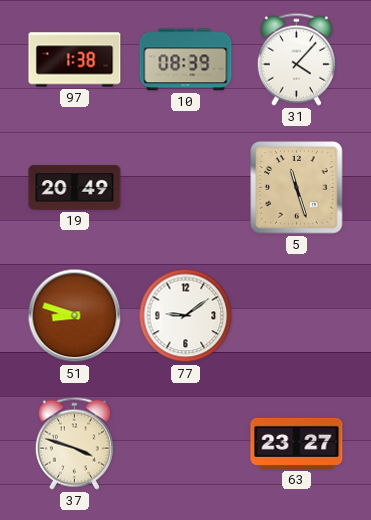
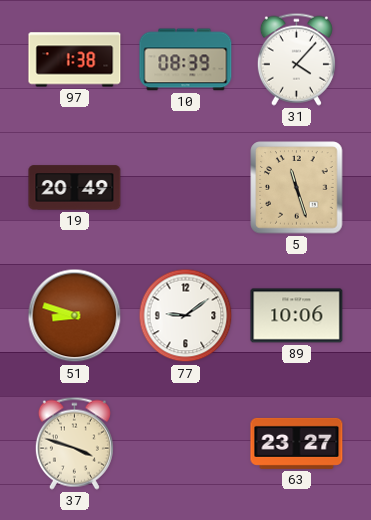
89: none -> 10:06
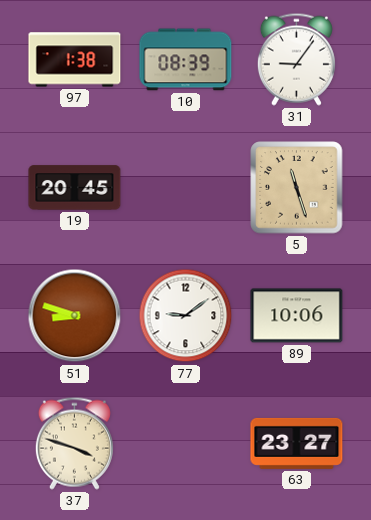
31: 4:07 -> 9:06
19: 20:49 -> 20:45
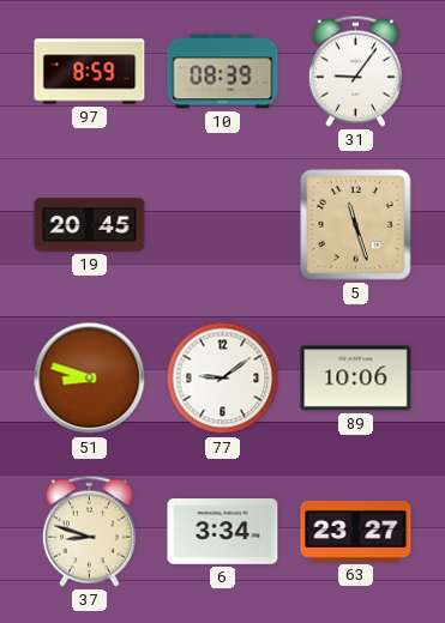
97: 1:38 -> 8:59
37: 3:48 -> 8:48
6: none -> 3:34
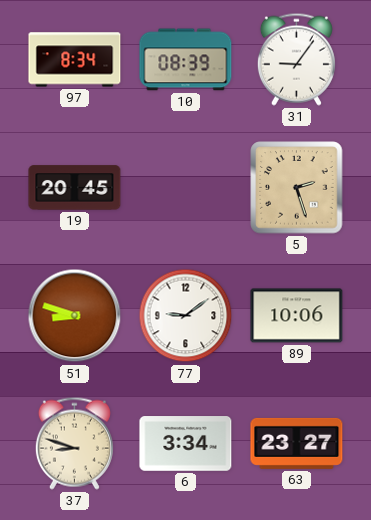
97: 8:59 -> 8:34
5: 11:27 -> 2:27
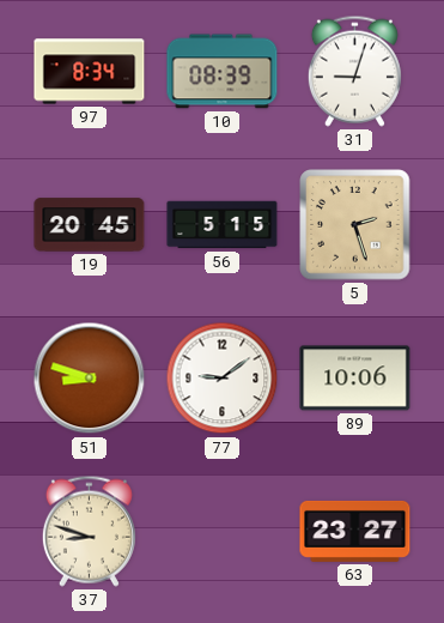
31: 9:06 -> 9:03
56: none -> 5:15
6: 3:34 -> none
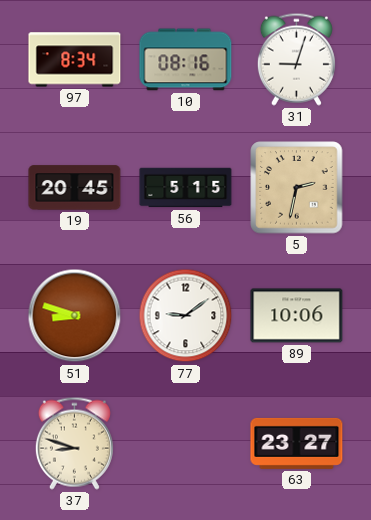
10: 08:39 -> 08:16
5: 2:27 -> 2:32
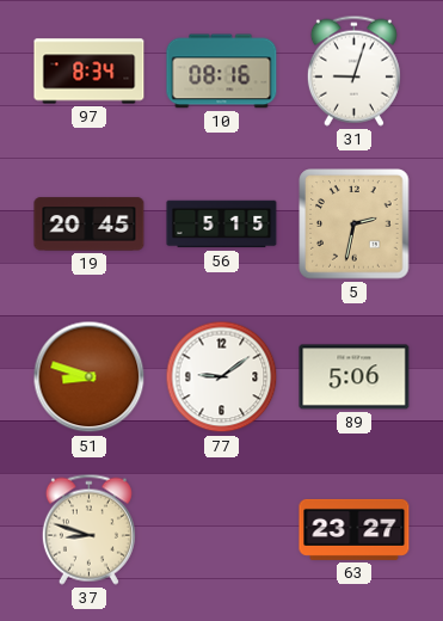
89: 10:06 -> 5:06
